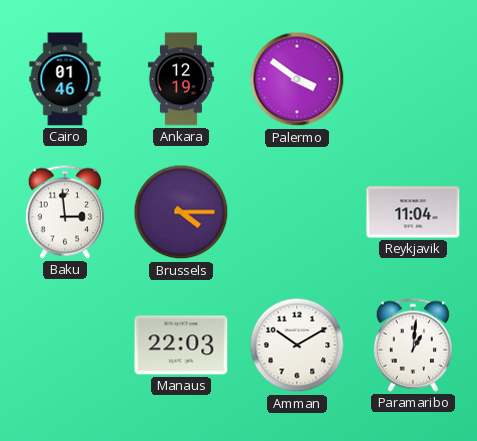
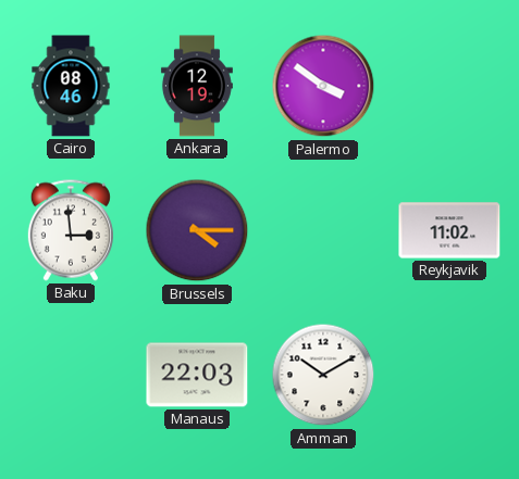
Cairo: 01:46 -> 08:46
Reykjavik: 11:04 -> 11:02
Paramaribo: 1:01 -> none
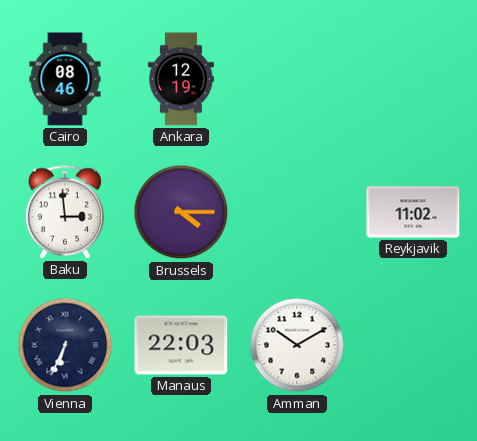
Palermo: 3:51 -> none
Vienna: none -> 6:34
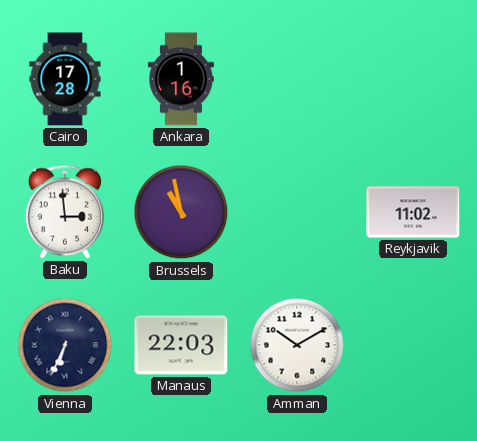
Cairo: 08:46 -> 17:28
Ankara: 12:19 -> 1:16
Brussels: 4:15 -> 10:58
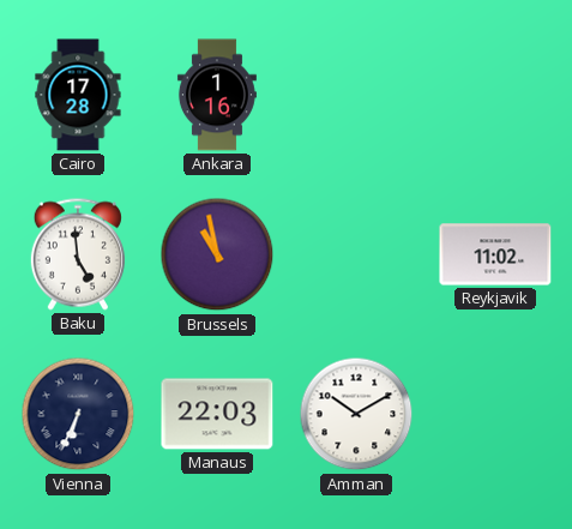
Baku: 2:59 -> 4:59
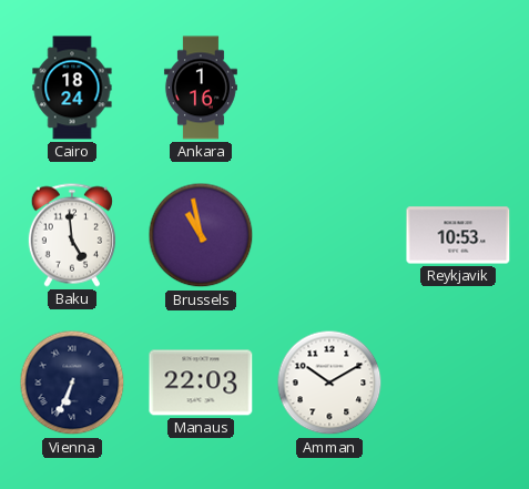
Cairo: 17:28 -> 18:24
Reykjavik: 11:02 -> 10:53
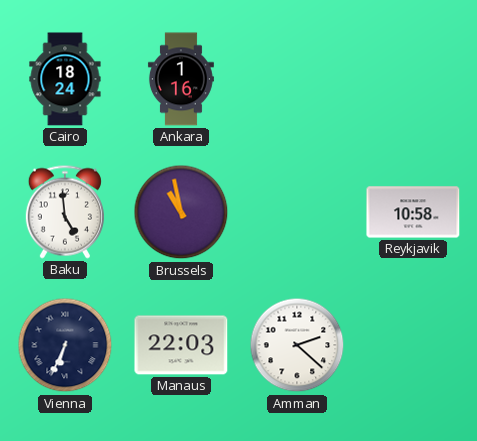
Reykjavik: 10:53 -> 10:58
Amman: 10:10 -> 2:22
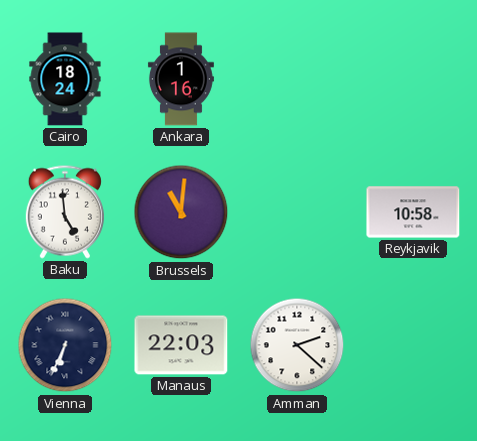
Brussels: 10:58 -> 11:01
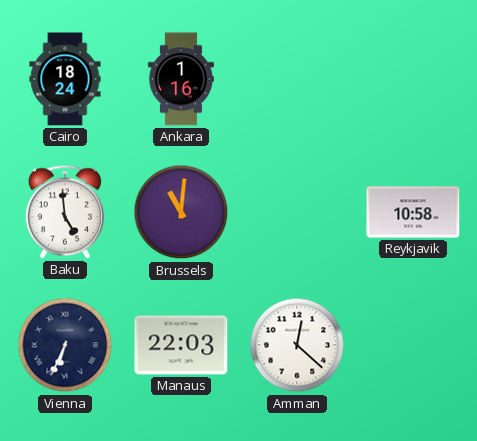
Amman: 2:22 -> 12:22
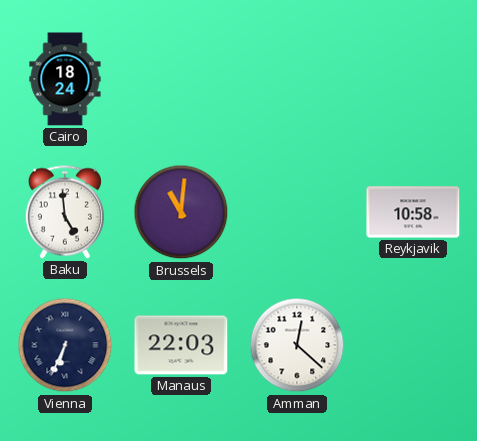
Ankara: 1:16 -> none
